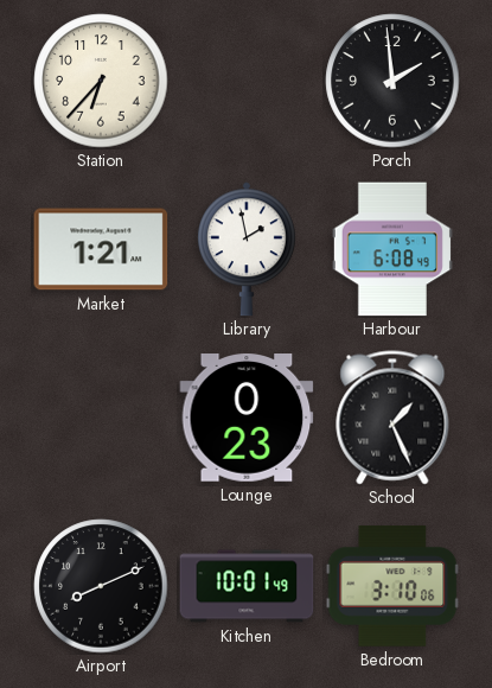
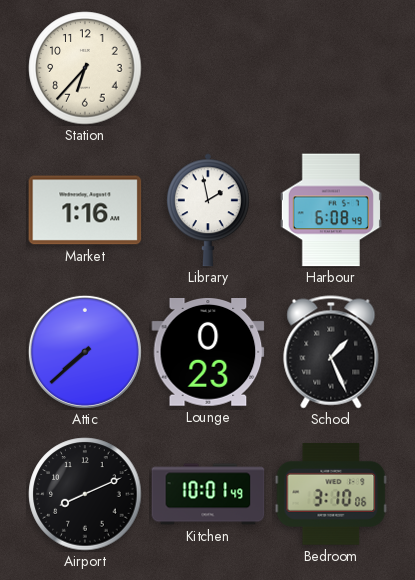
Porch: 1:59 -> none
Market: 1:21 -> 1:16
Attic: none -> 7:38
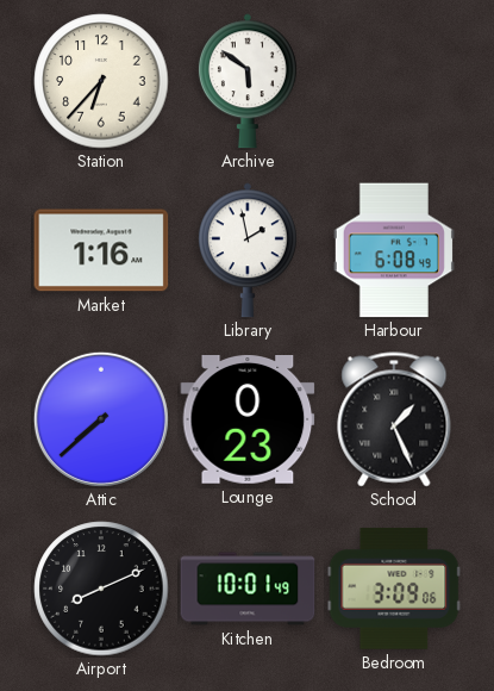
Archive: none -> 5:51
Bedroom: 3:10 -> 3:09
